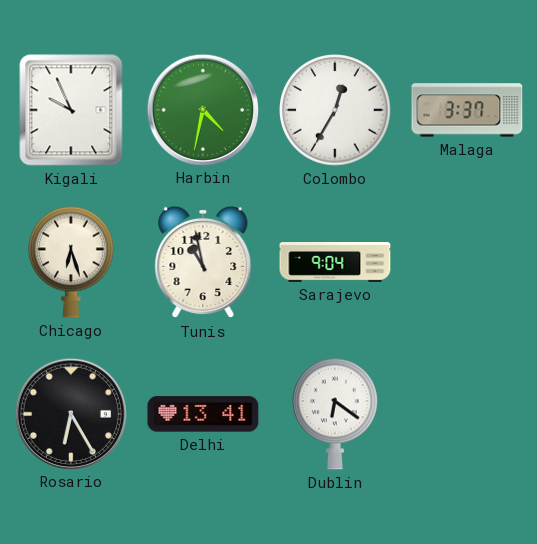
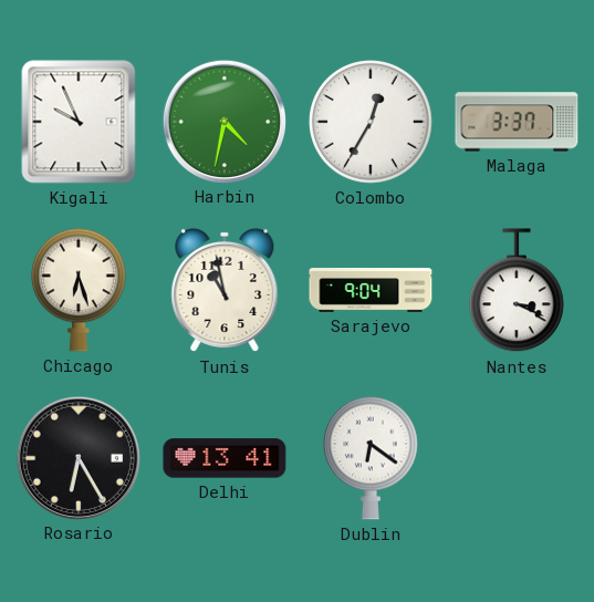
Nantes: none -> 3:19
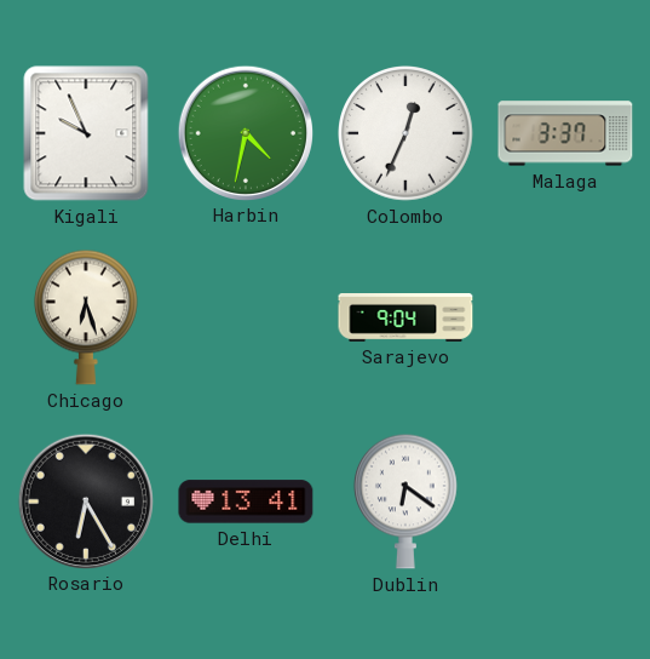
Colombo: 12:35 -> 12:34
Tunis: 10:58 -> none
Nantes: 3:19 -> none
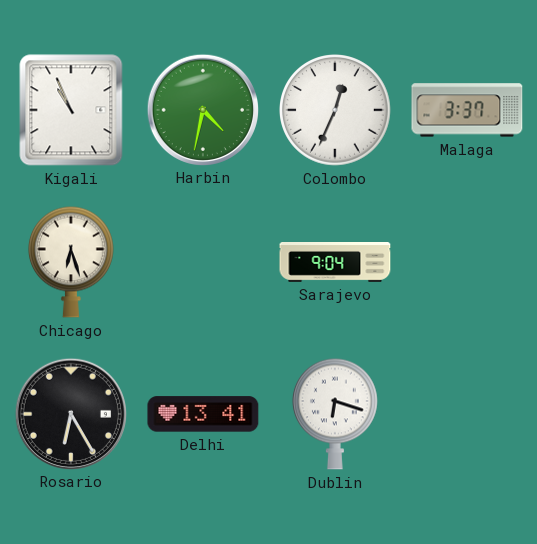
Kigali: 9:56 -> 10:56
Dublin: 6:21 -> 6:18
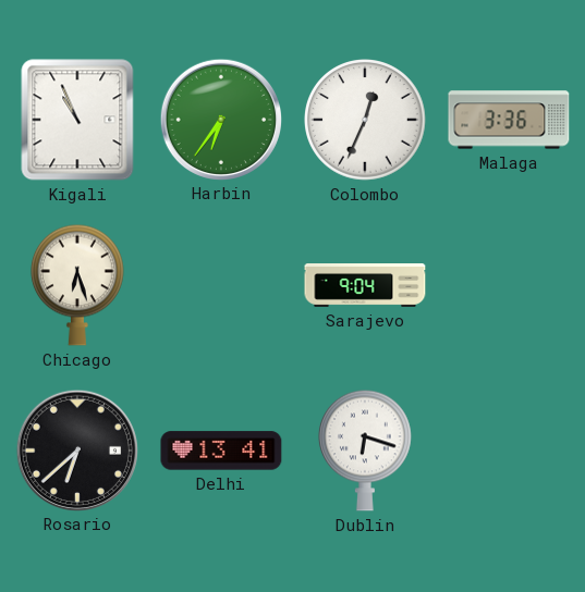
Harbin: 4:32 -> 6:36
Malaga: 3:37 -> 3:36
Rosario: 6:25 -> 6:38
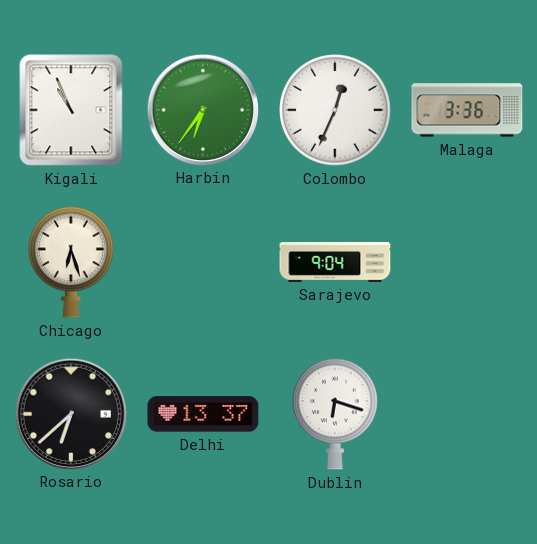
Delhi: 13:41 -> 13:37
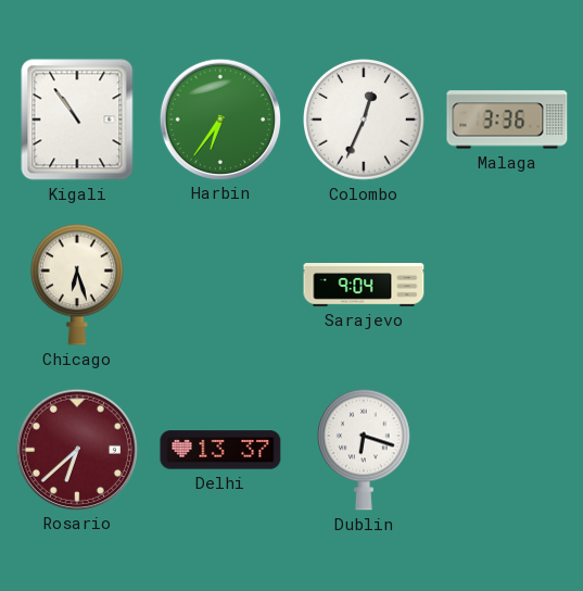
Kigali: 10:56 -> 10:54
Rosario dial: black -> burgundy
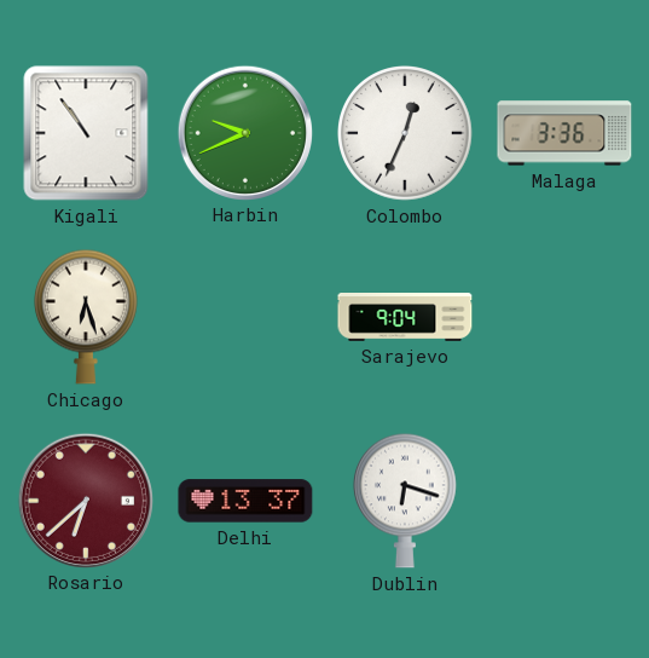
Harbin: 6:36 -> 9:41
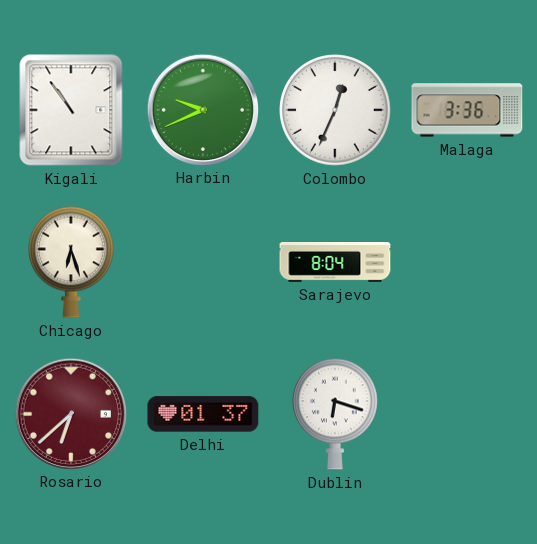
Sarajevo: 9:04 -> 8:04
Delhi: 13:37 -> 01:37
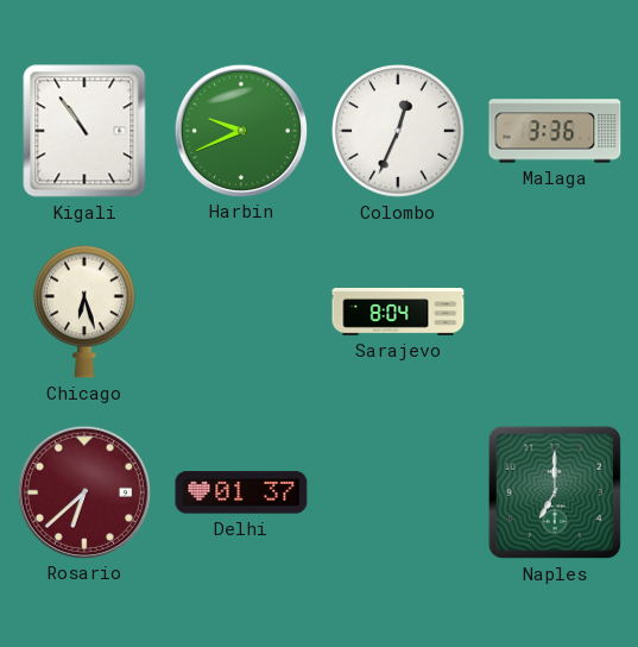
Dublin: 6:18 -> none
Naples: none -> 7:00
